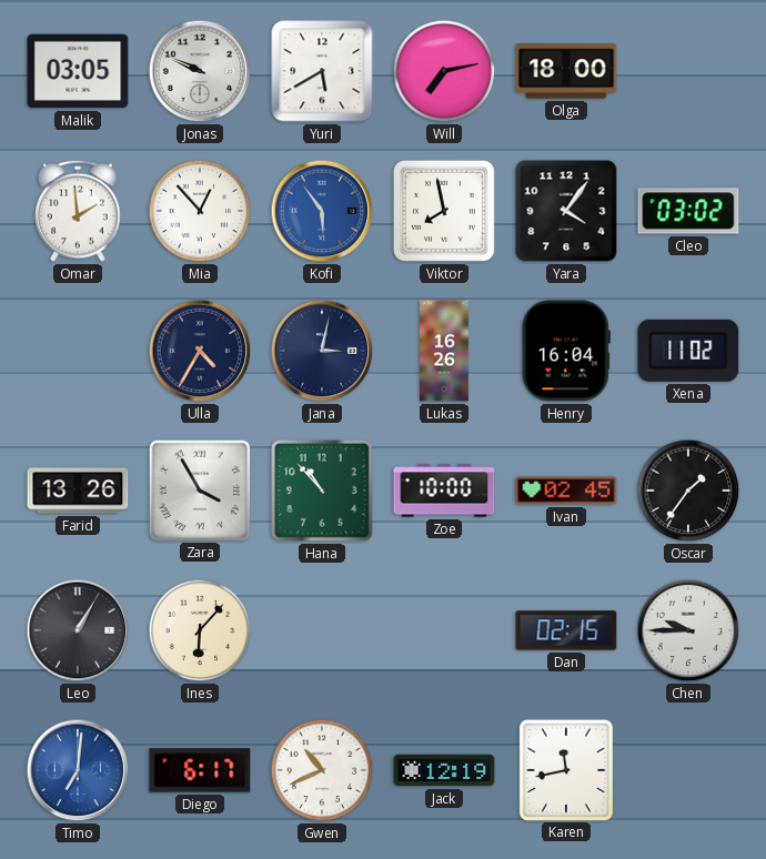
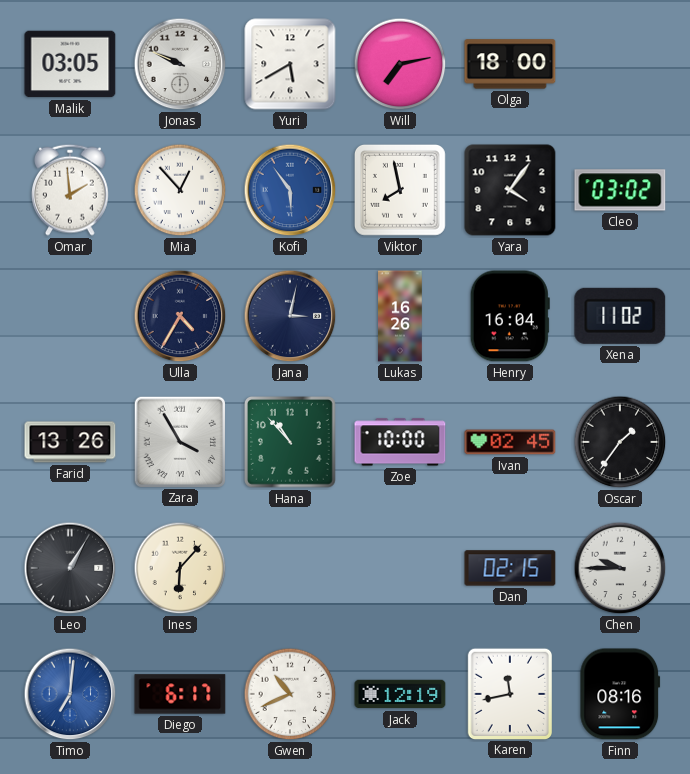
Finn: none -> 08:16
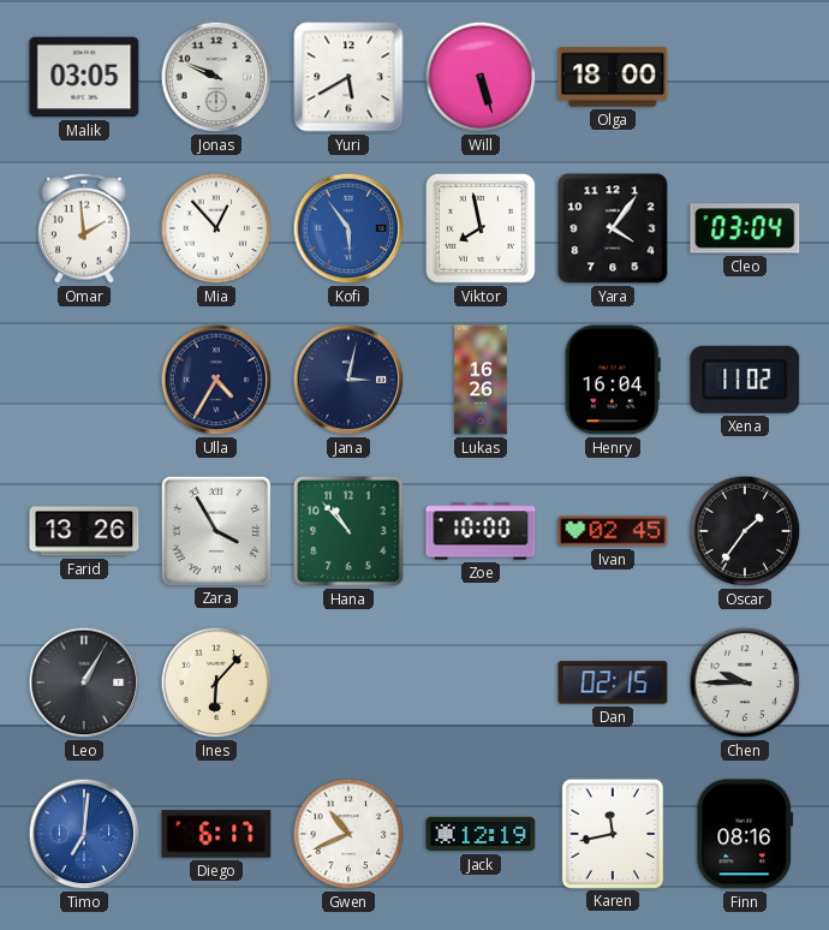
Will: 7:13 -> 5:27
Cleo: 03:02 -> 03:04
